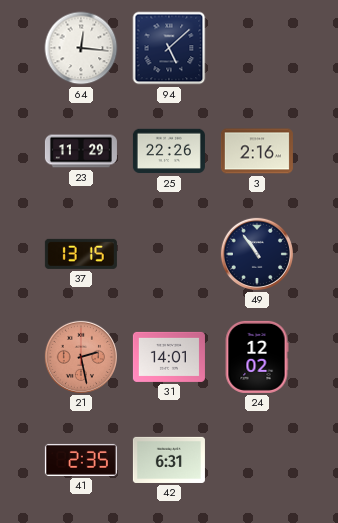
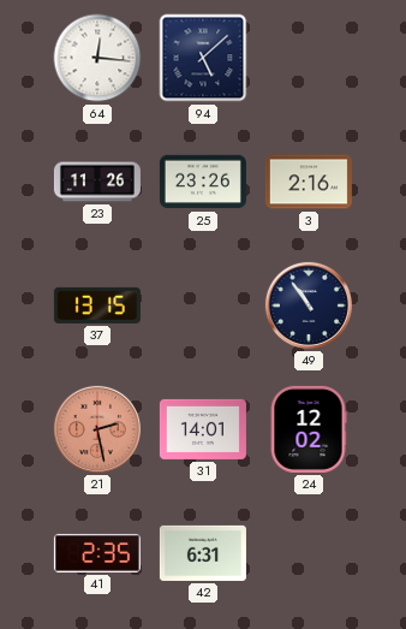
23: 11:29 -> 11:26
25: 22:26 -> 23:26
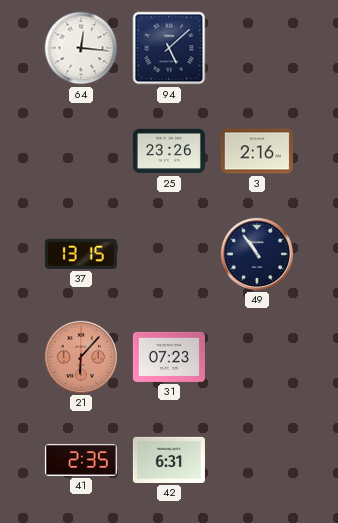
23: 11:26 -> none
21: 2:28 -> 6:07
31: 14:01 -> 07:23
24: 12:02 -> none
